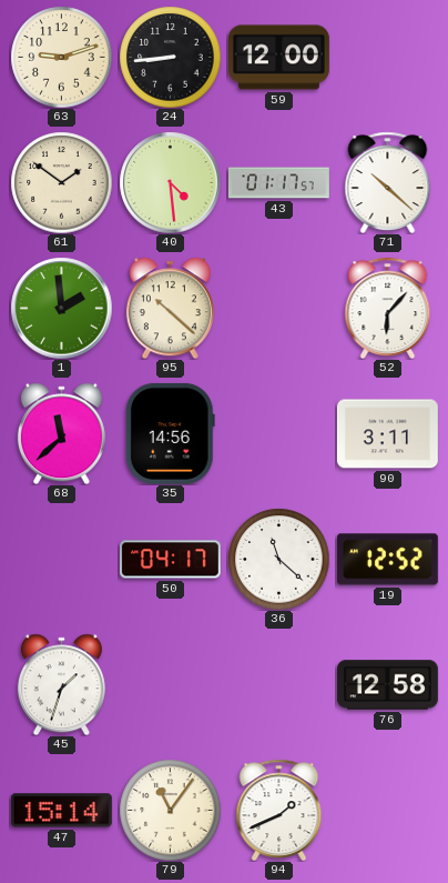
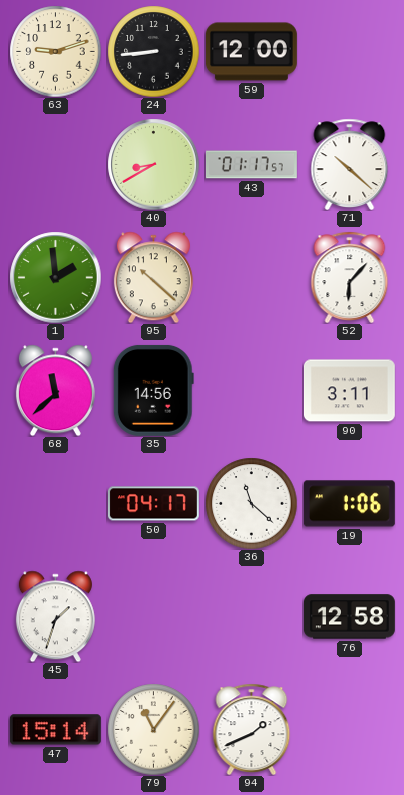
61: 1:51 -> none
40: 4:29 -> 8:40
19: 12:52 -> 1:06
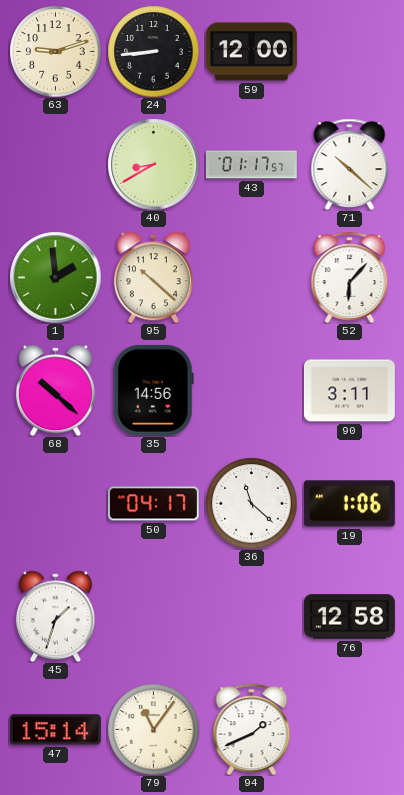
68: 11:38 -> 10:22
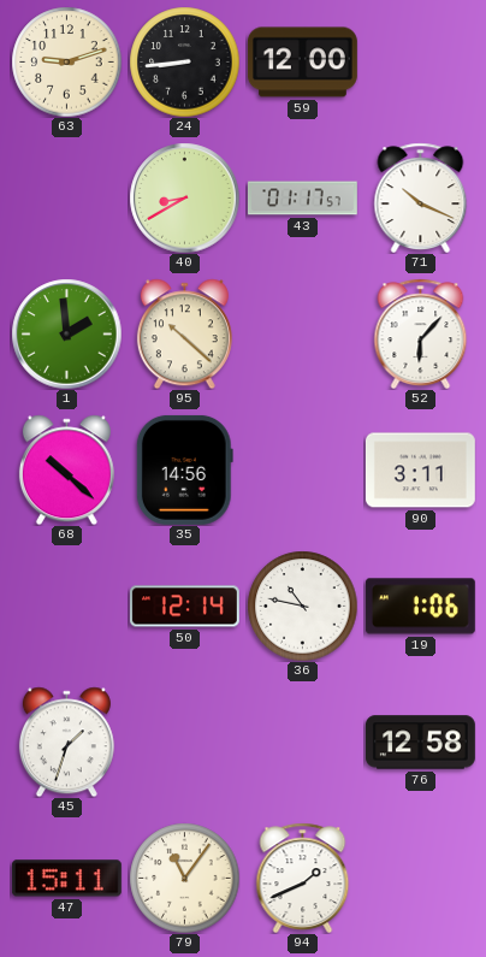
71: 10:22 -> 10:19
50: 04:17 -> 12:14
36: 11:22 -> 10:47
47: 15:14 -> 15:11
